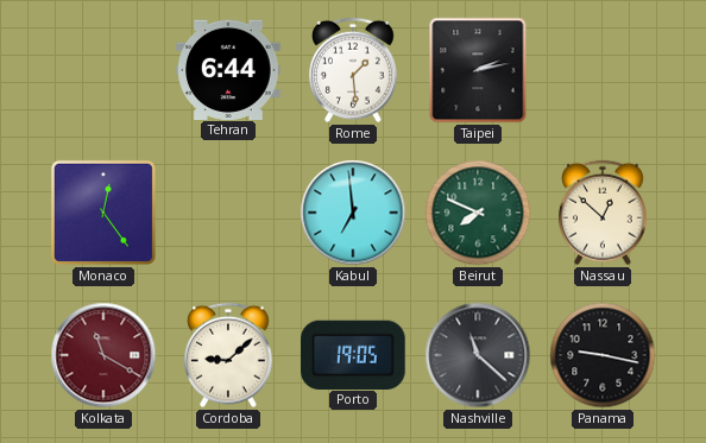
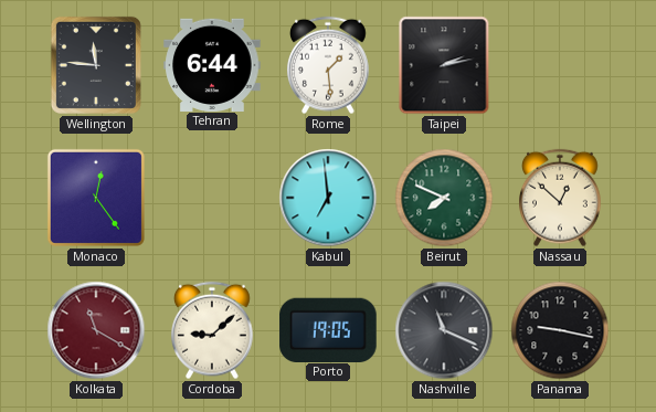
Wellington: none -> 11:46
Nashville: 11:22 -> 11:19
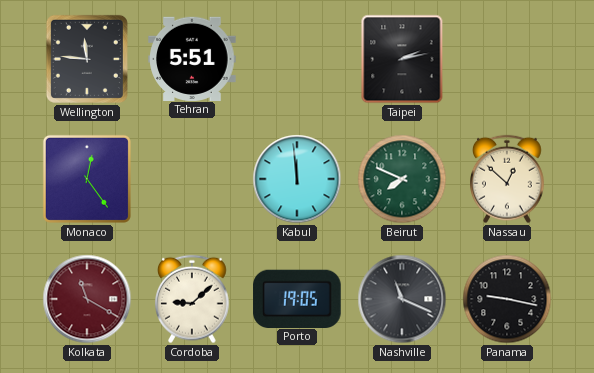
Tehran: 6:44 -> 5:51
Rome: 1:29 -> none
Kabul: 6:59 -> 11:59
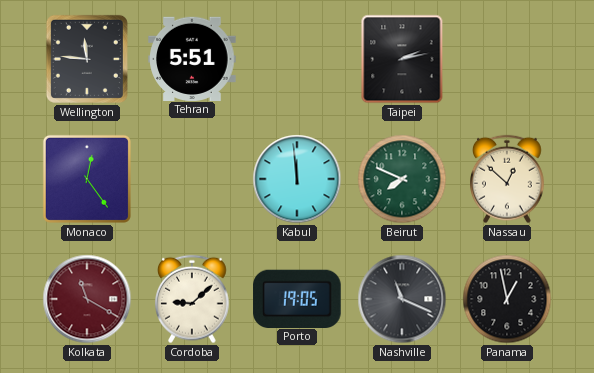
Panama: 9:17 -> 12:58
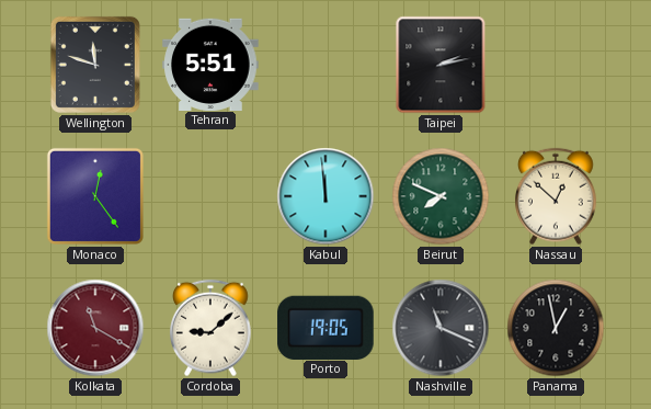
Wellington: 11:46 -> 11:48
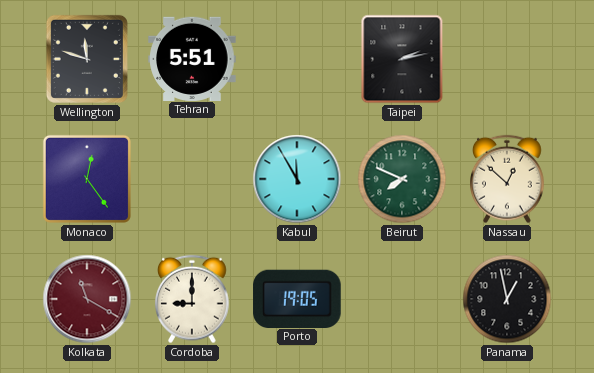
Kabul: 11:59 -> 11:55
Cordoba: 9:08 -> 9:00
Nashville: 11:19 -> none
